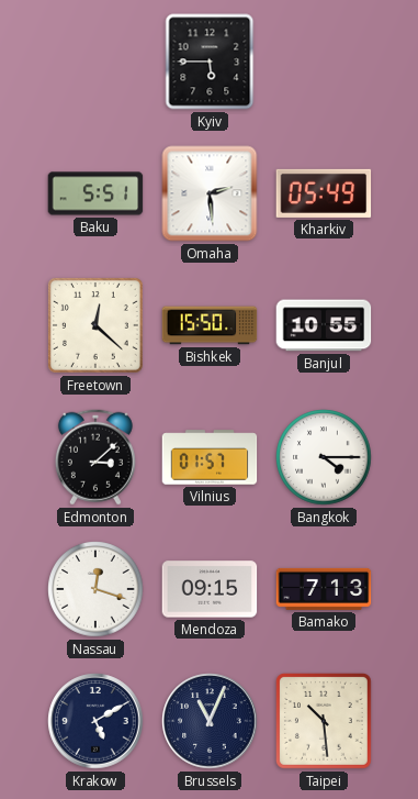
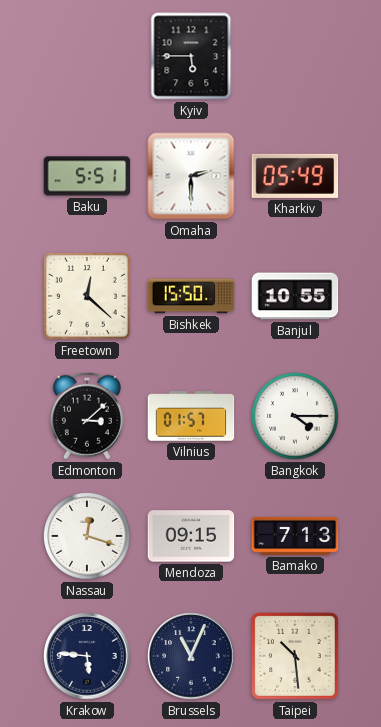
Omaha: 2:29 -> 2:30
Krakow: 5:10 -> 5:46
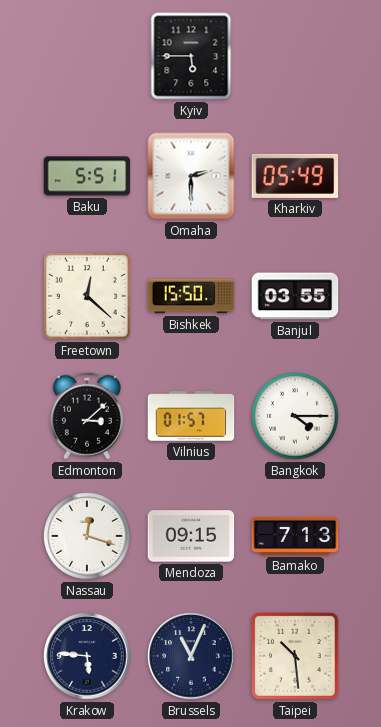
Banjul: 10:55 -> 03:55
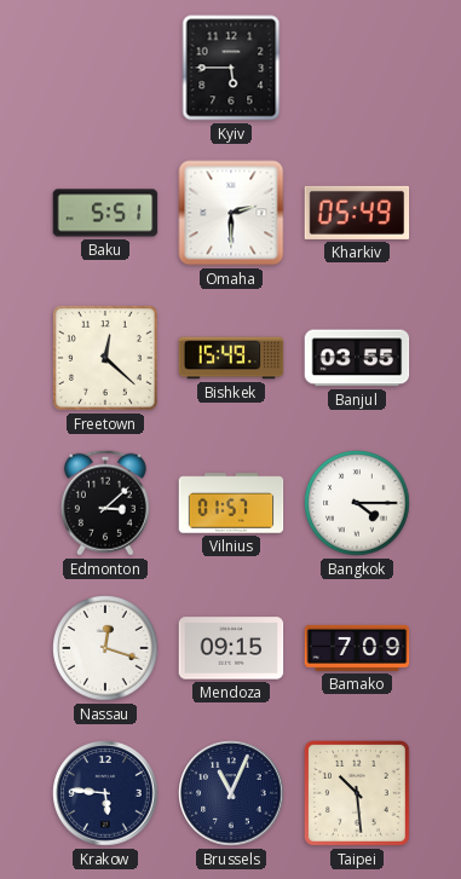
Bishkek: 15:50 -> 15:49
Bamako: 7:13 -> 7:09
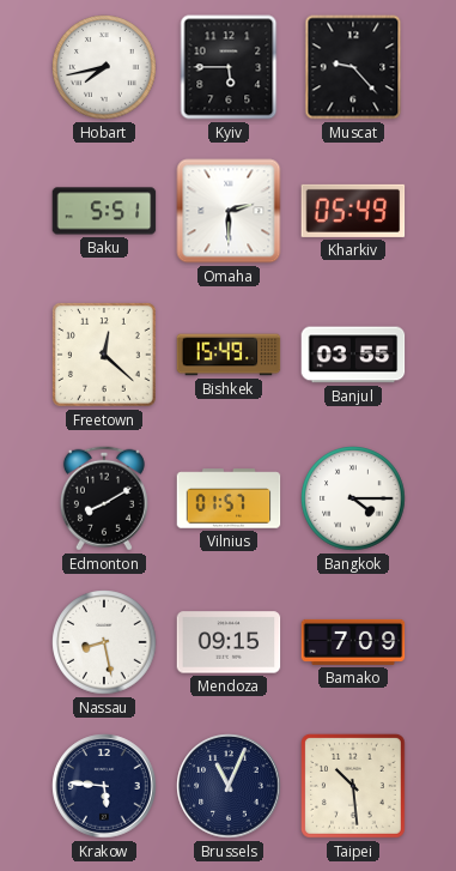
Hobart: none -> 7:43
Muscat: none -> 9:23
Edmonton: 3:08 -> 8:10
Nassau: 12:18 -> 8:28
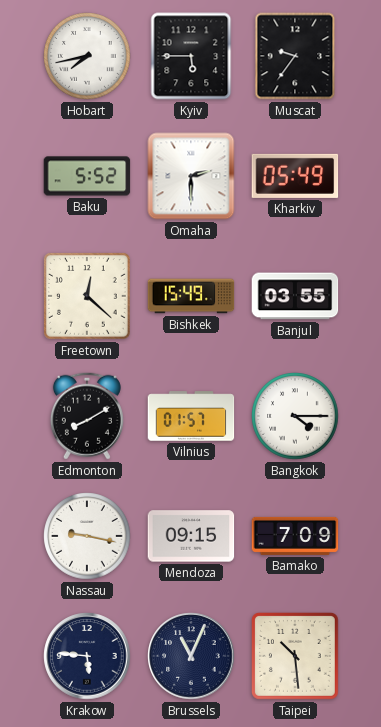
Muscat: 9:23 -> 9:36
Baku: 5:51 -> 5:52
Nassau: 8:28 -> 9:17
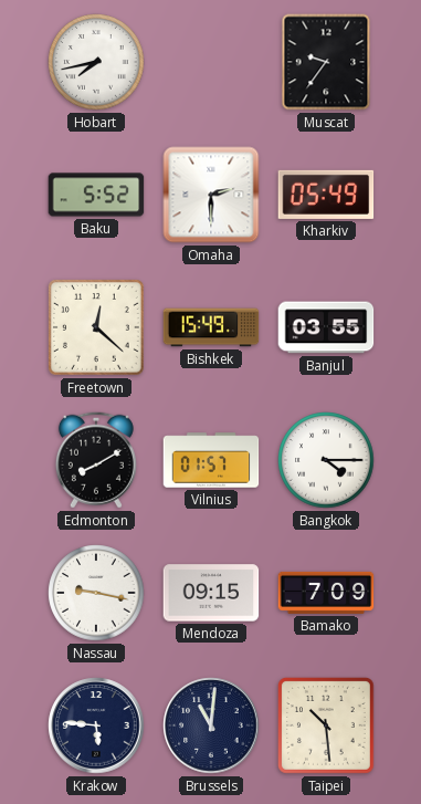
Kyiv: 5:45 -> none
Brussels: 11:04 -> 11:01
